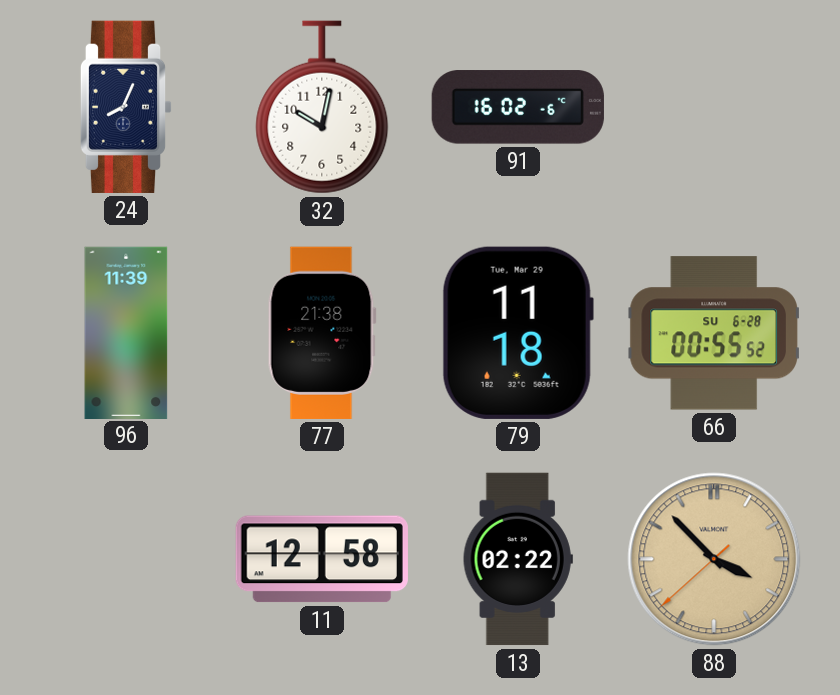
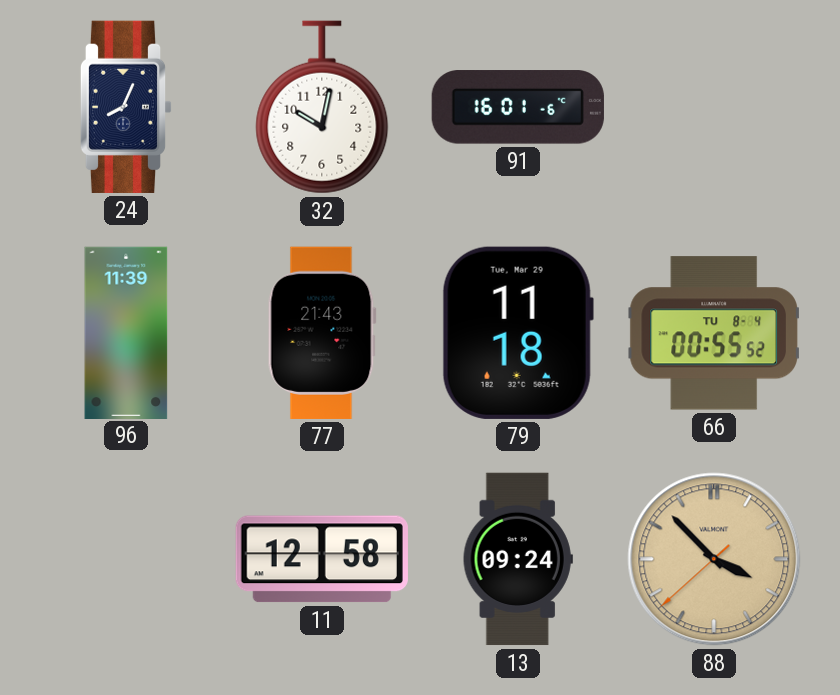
91: 16:02 -> 16:01
77: 21:38 -> 21:43
66 date: SU 6-28 -> TU 8-4
13: 02:22 -> 09:24
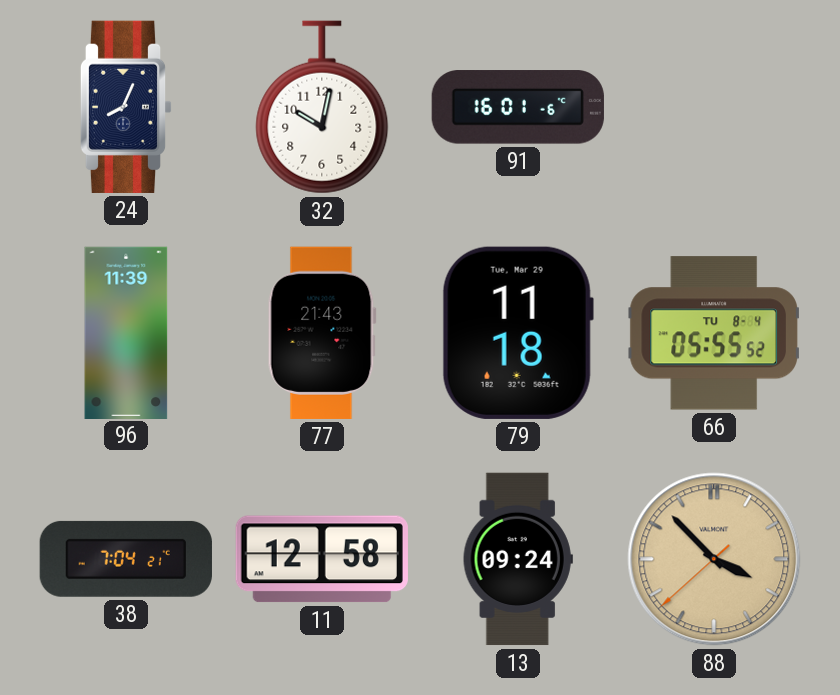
66: 00:55 -> 05:55
38: none -> 7:04
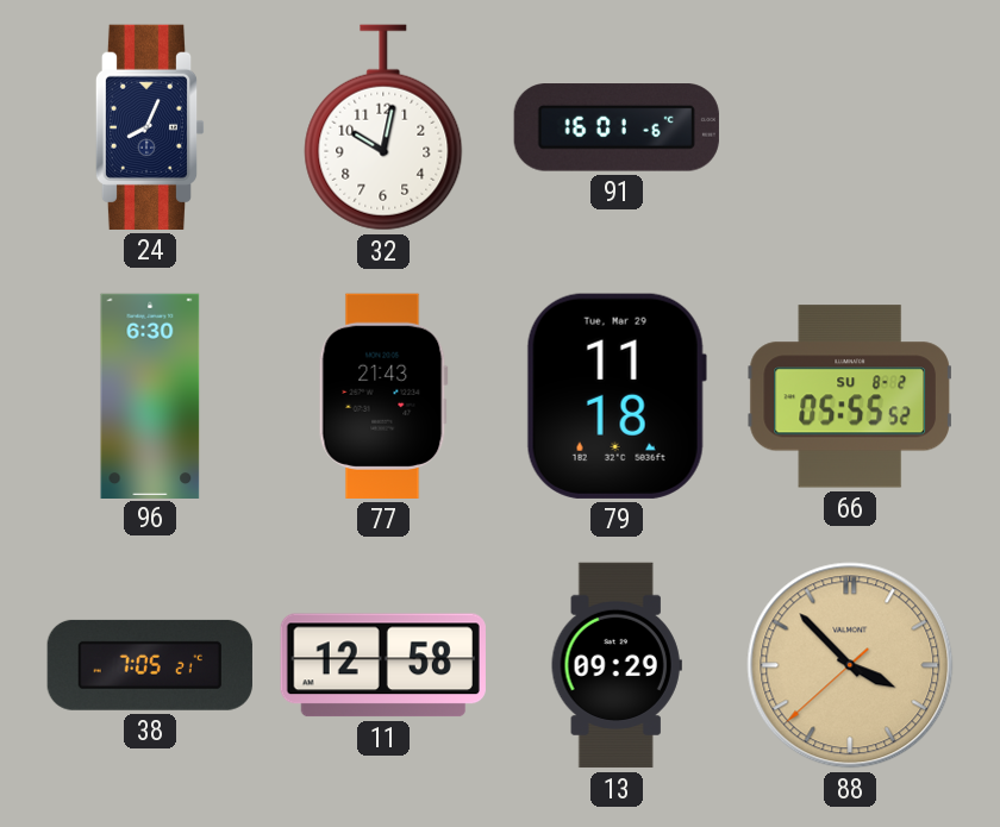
96: 11:39 -> 6:30
66 date: TU 8-4 -> SU 8-2
38: 7:04 -> 7:05
13: 09:24 -> 09:29
